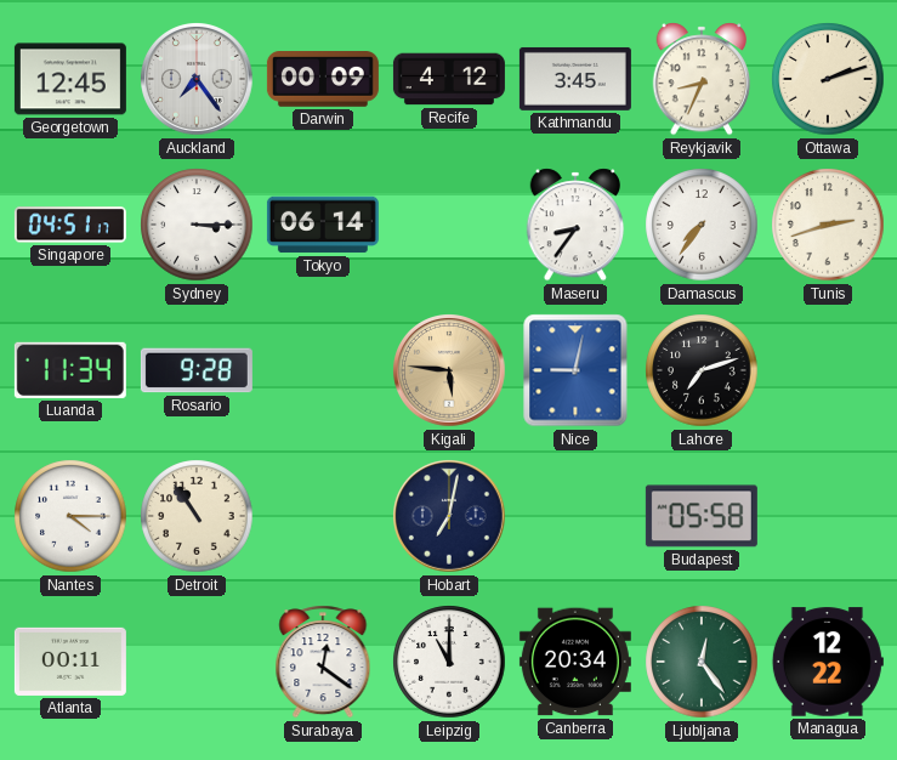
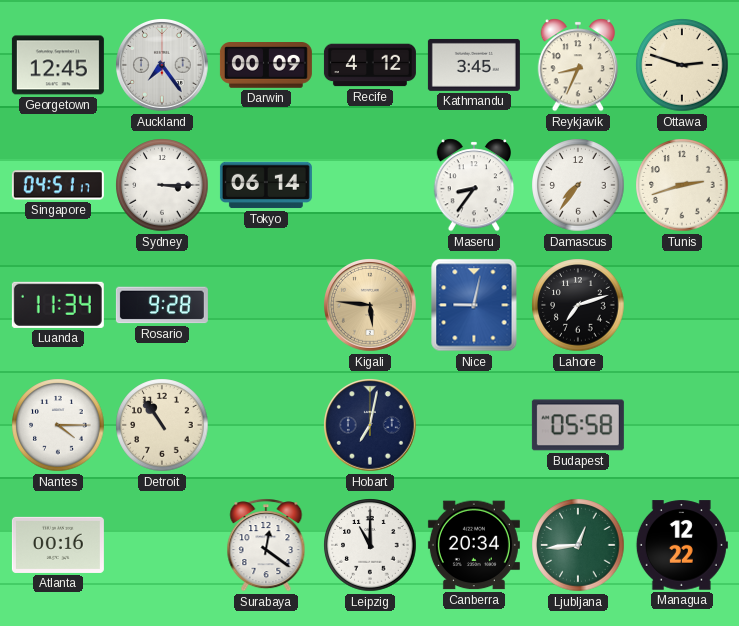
Ottawa: 2:12 -> 2:48
Atlanta: 00:11 -> 00:16
Ljubljana: 12:24 -> 12:44
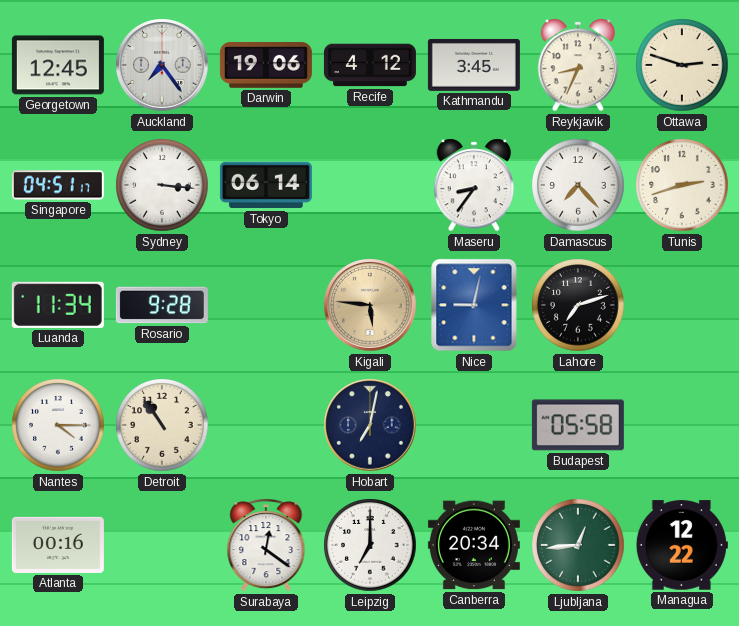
Darwin: 00:09 -> 19:06
Sydney: 3:15 -> 3:16
Damascus: 7:36 -> 7:23
Leipzig: 11:00 -> 7:00
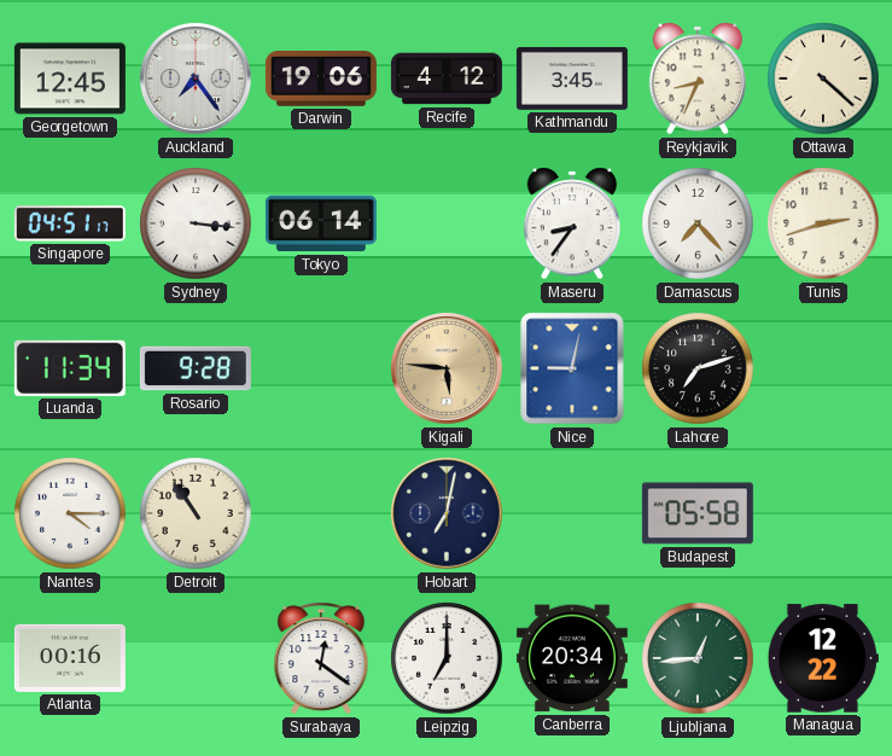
Ottawa: 2:48 -> 4:22
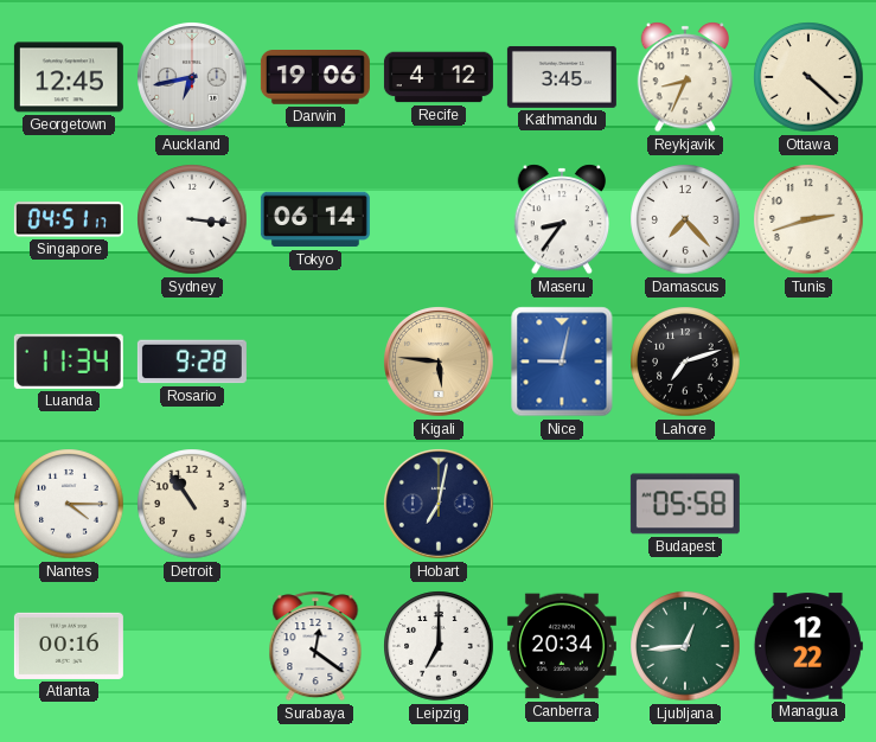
Auckland: 7:24 -> 6:43
